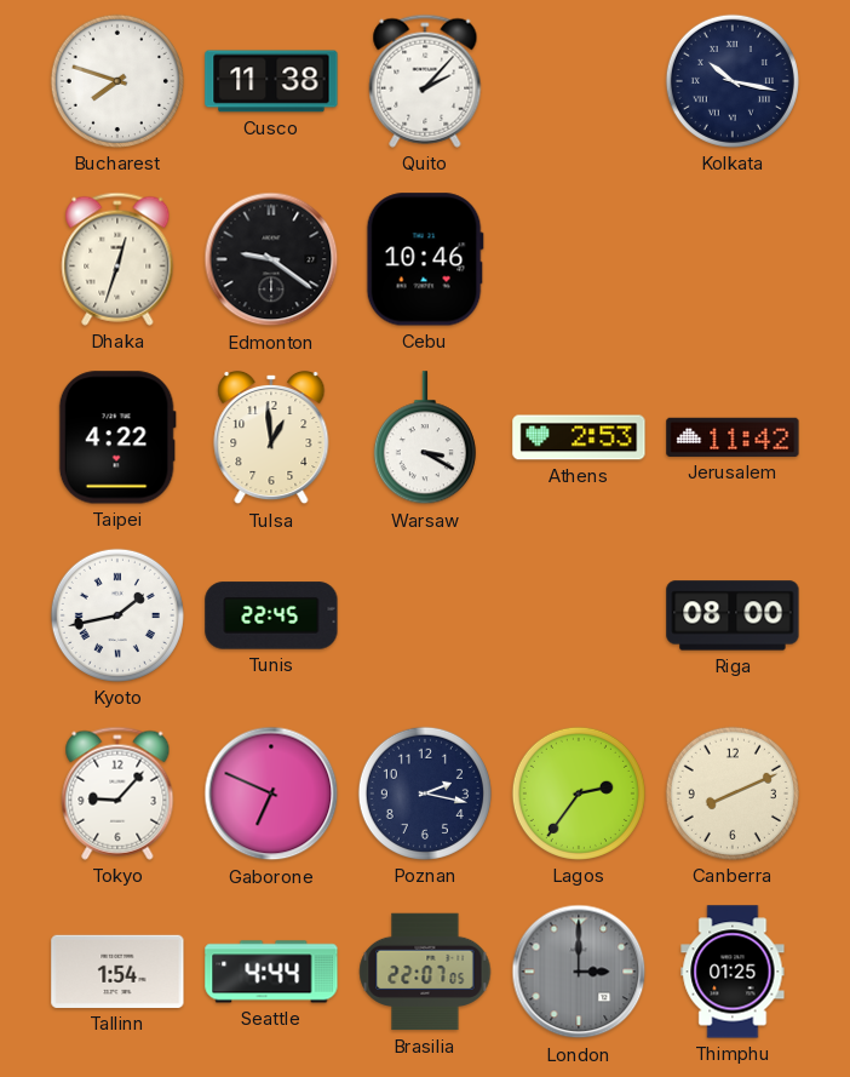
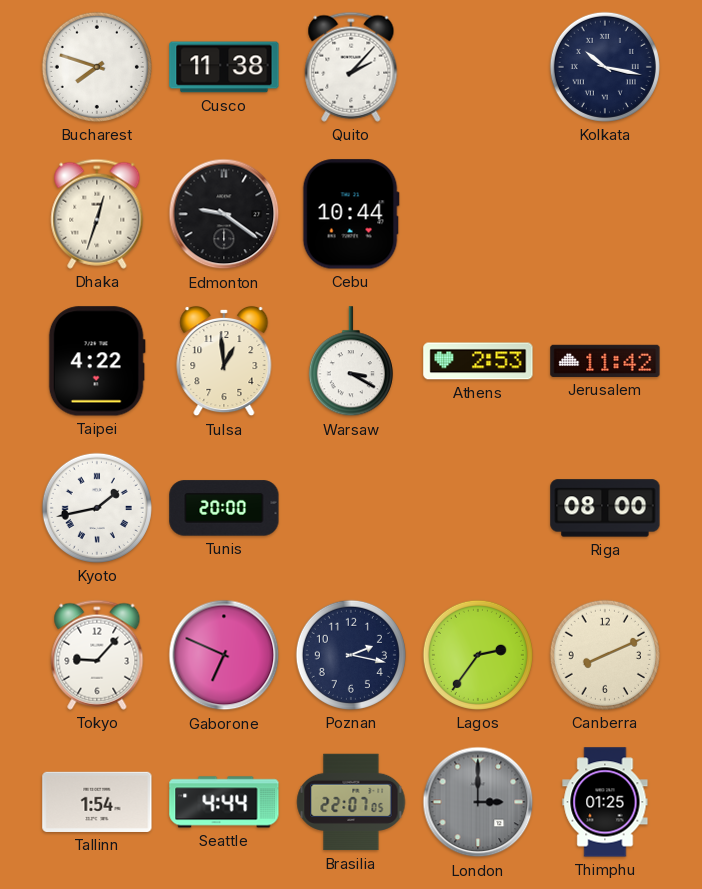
Cebu: 10:46 -> 10:44
Tunis: 22:45 -> 20:00
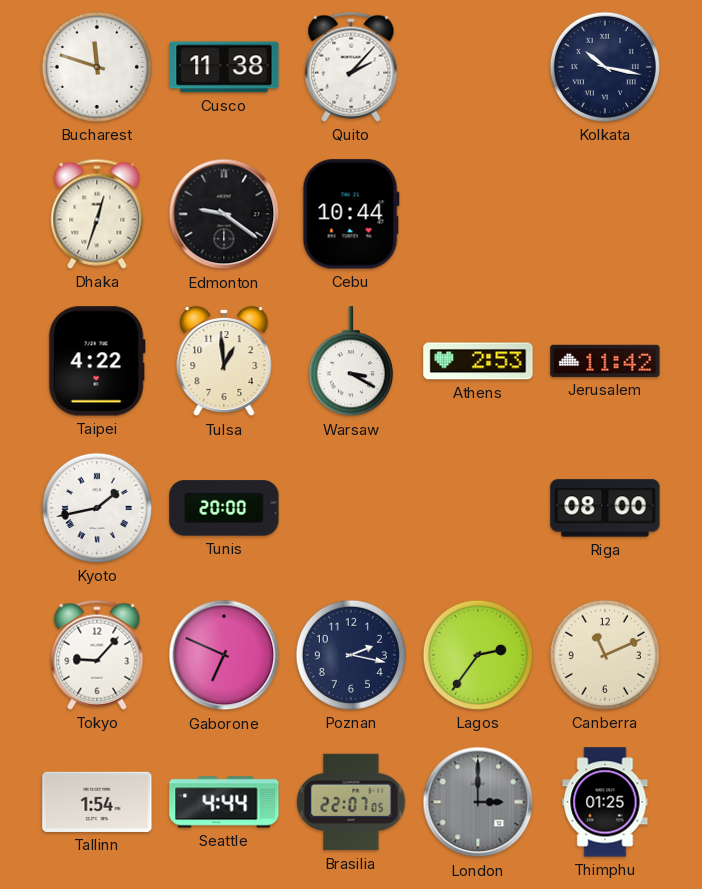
Bucharest: 7:48 -> 11:48
Canberra: 8:11 -> 11:11
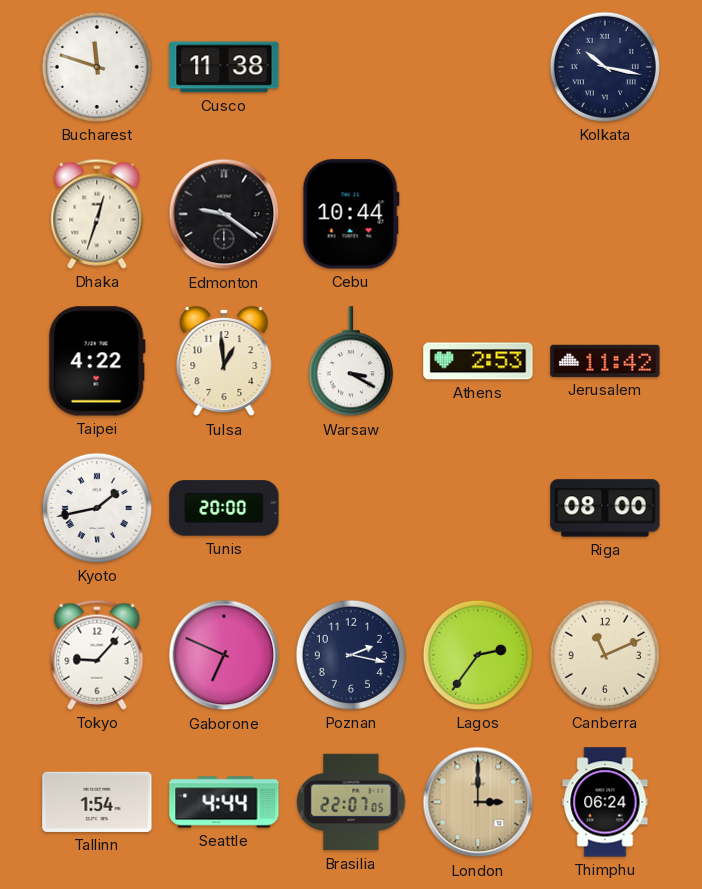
Quito: 2:07 -> none
London dial: grey -> champagne
Thimphu: 01:25 -> 06:24
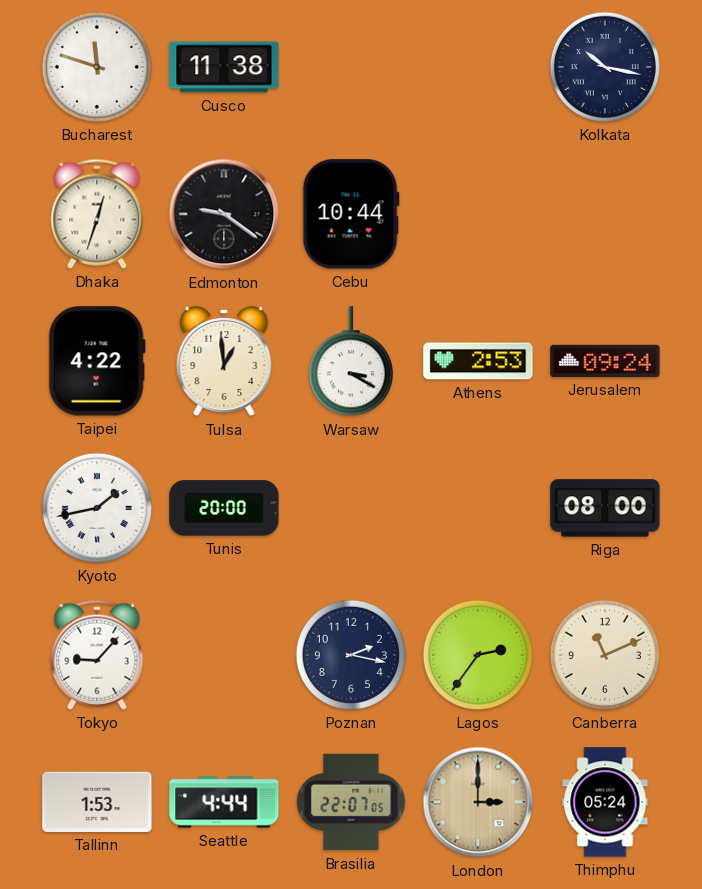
Jerusalem: 11:42 -> 09:24
Gaborone: 6:49 -> none
Tallinn: 1:54 -> 1:53
Thimphu: 06:24 -> 05:24
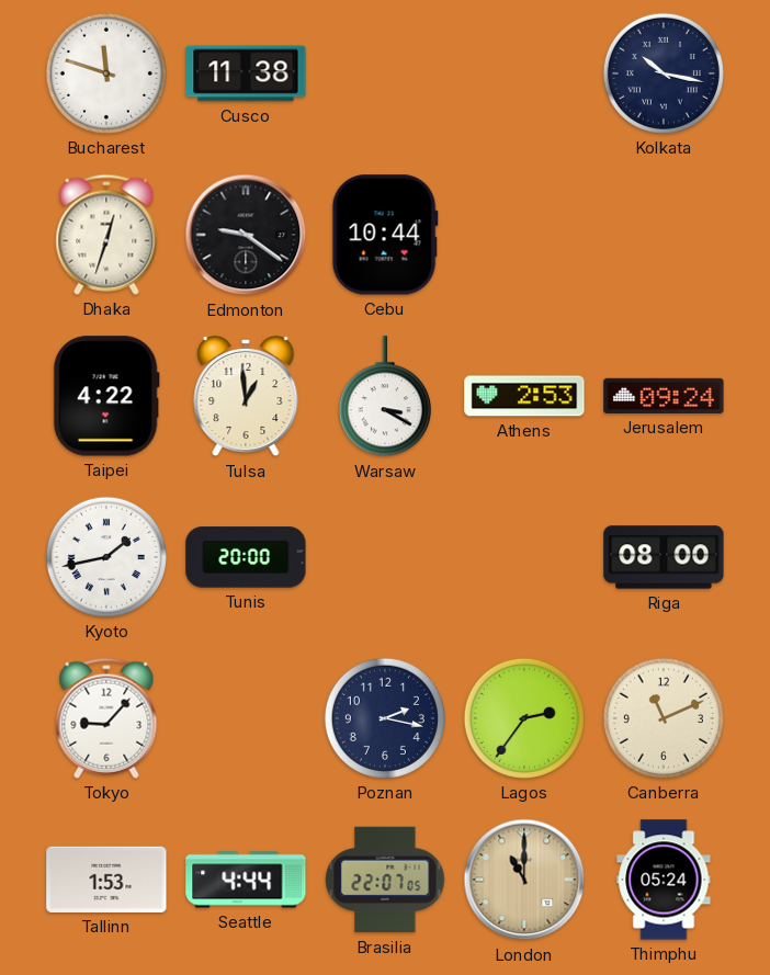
London: 3:00 -> 11:00
